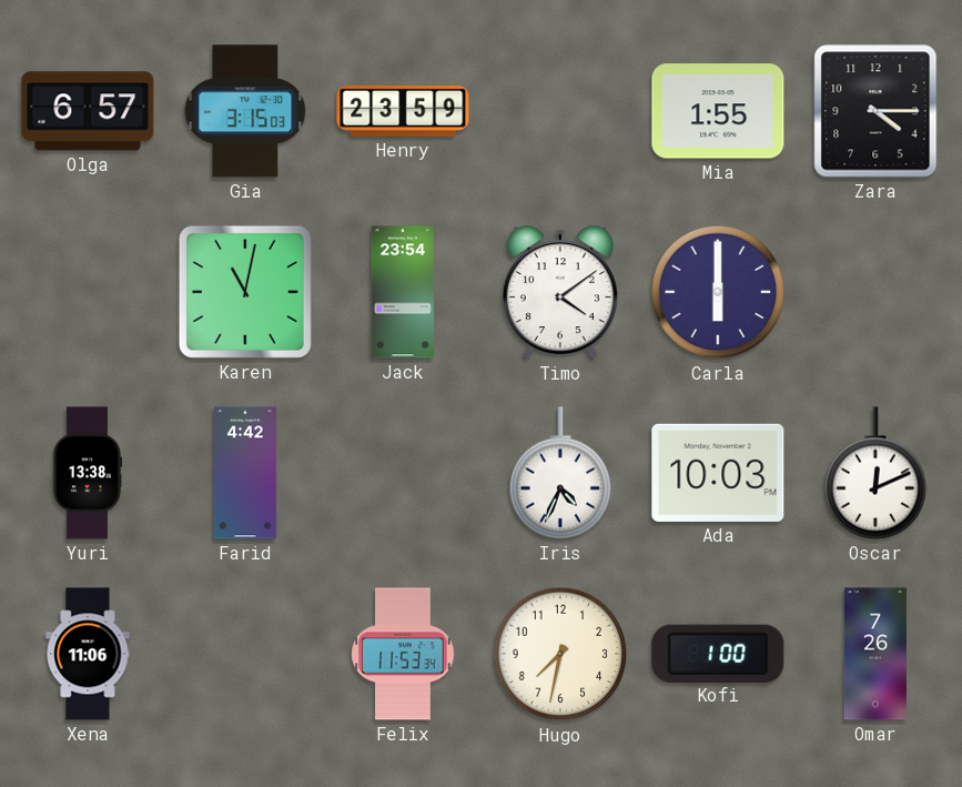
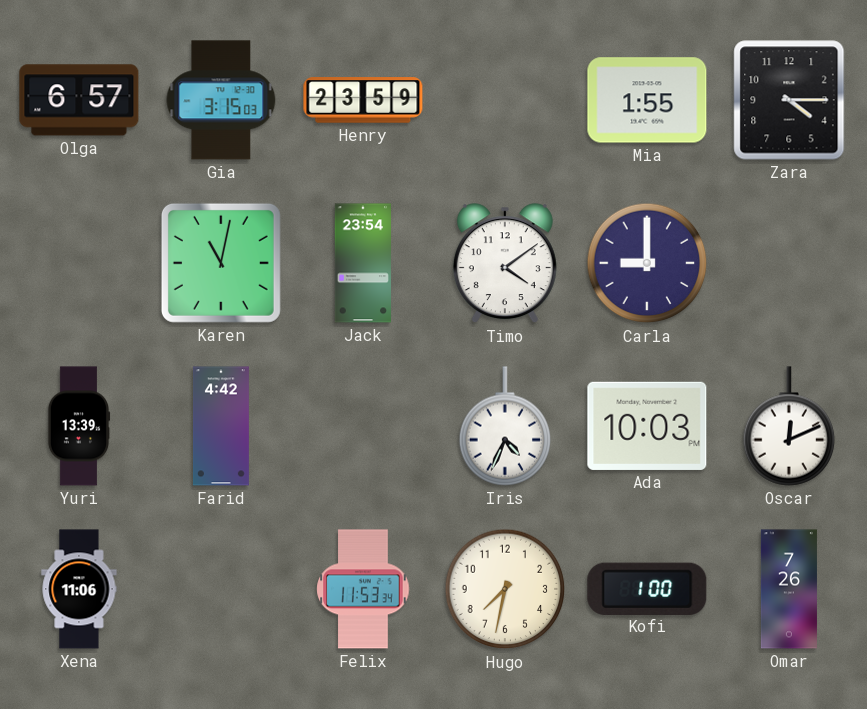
Carla: 6:00 -> 9:00
Yuri: 13:38 -> 13:39
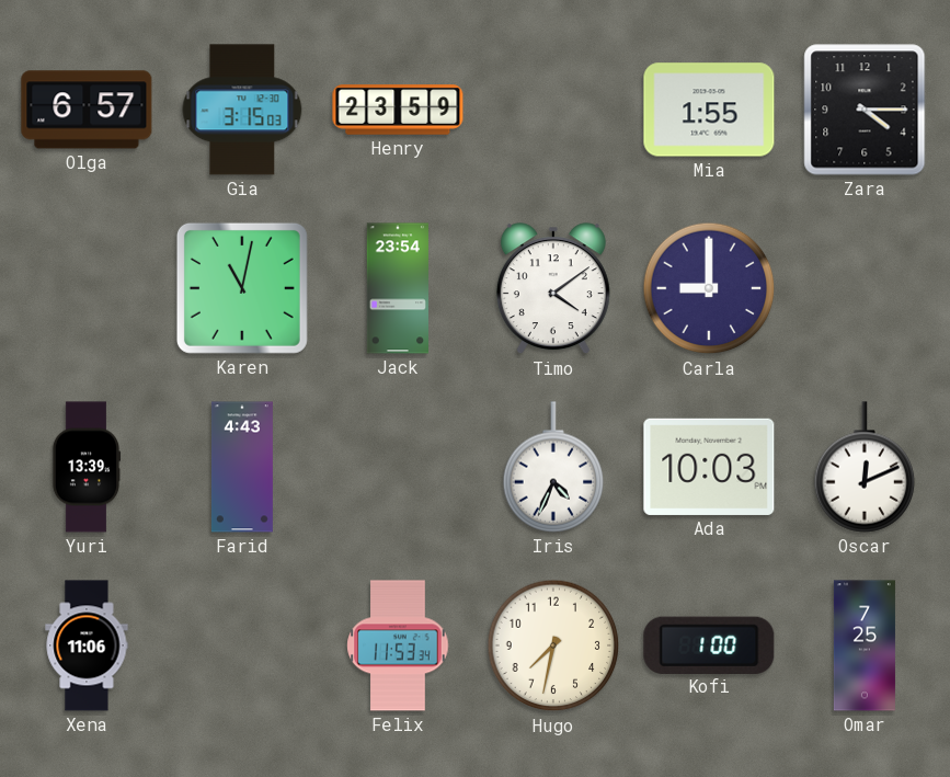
Farid: 4:42 -> 4:43
Omar: 7:26 -> 7:25
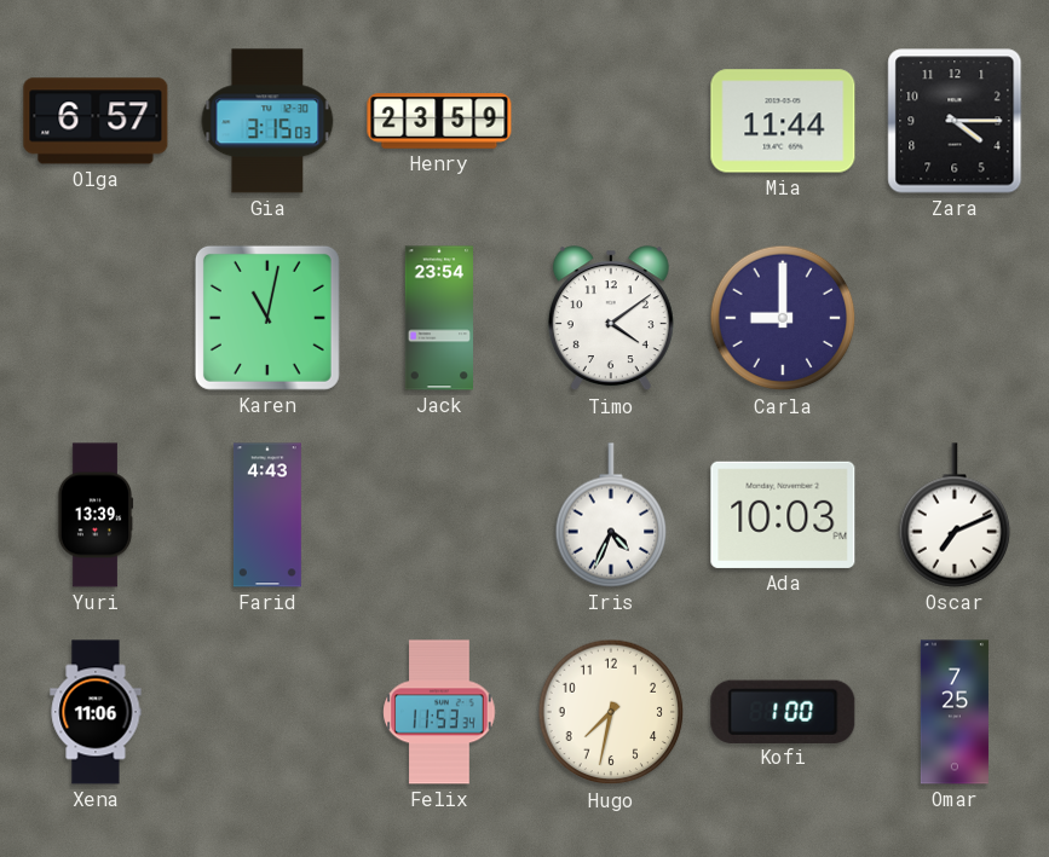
Mia: 1:55 -> 11:44
Oscar: 12:11 -> 7:11
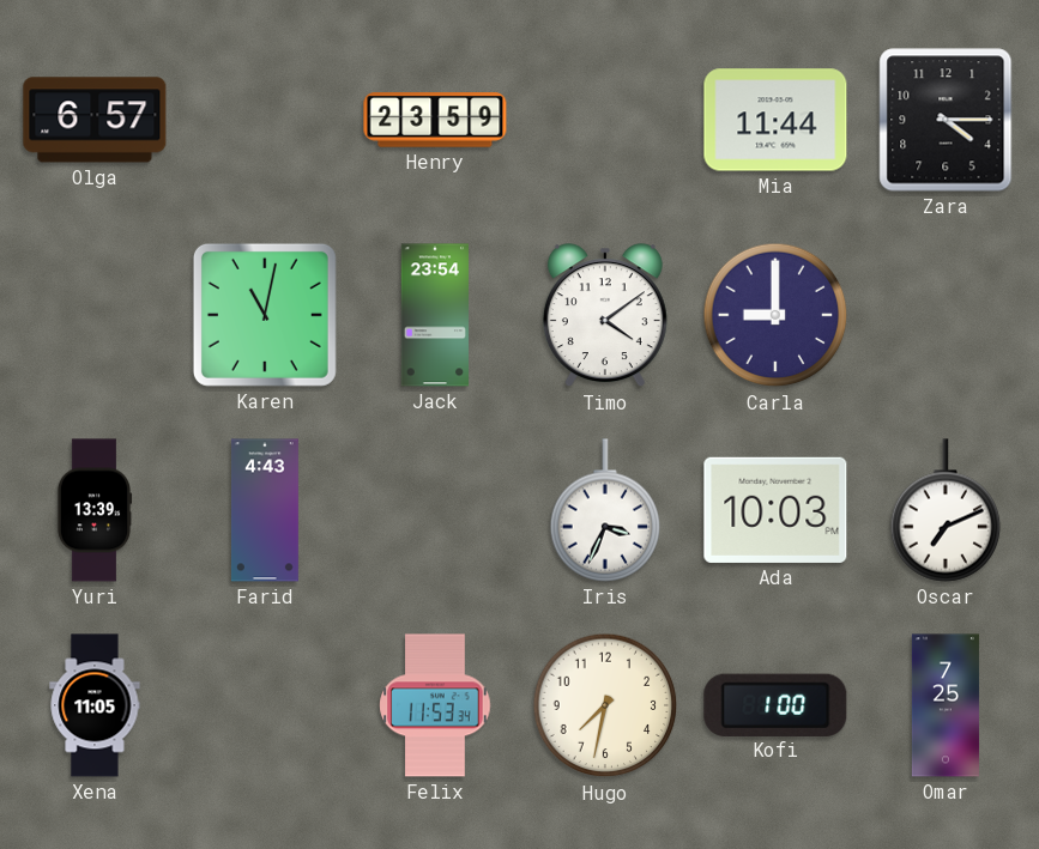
Gia: 3:15 -> none
Iris: 4:34 -> 3:34
Xena: 11:06 -> 11:05
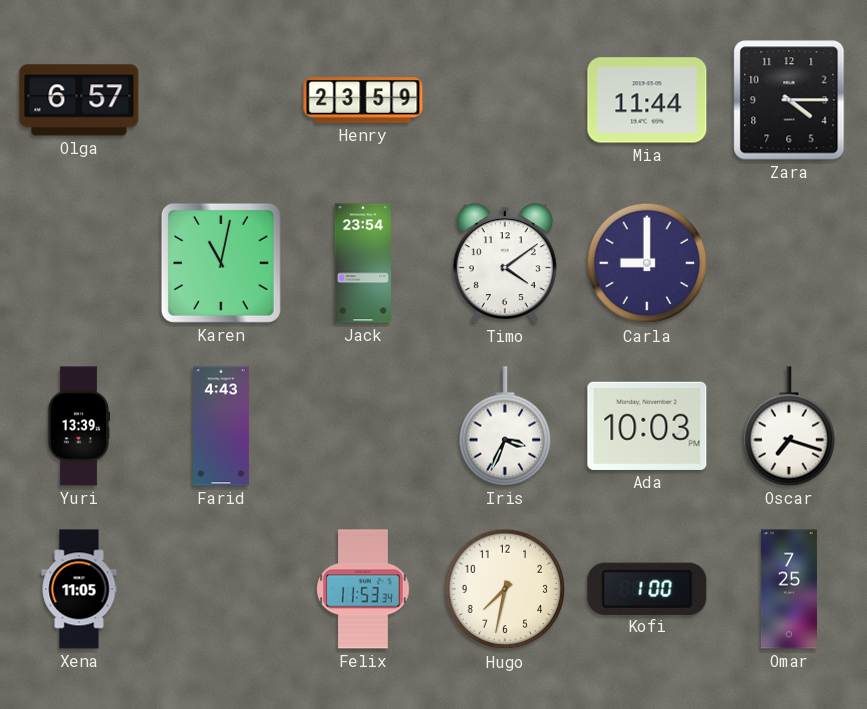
Oscar: 7:11 -> 7:18
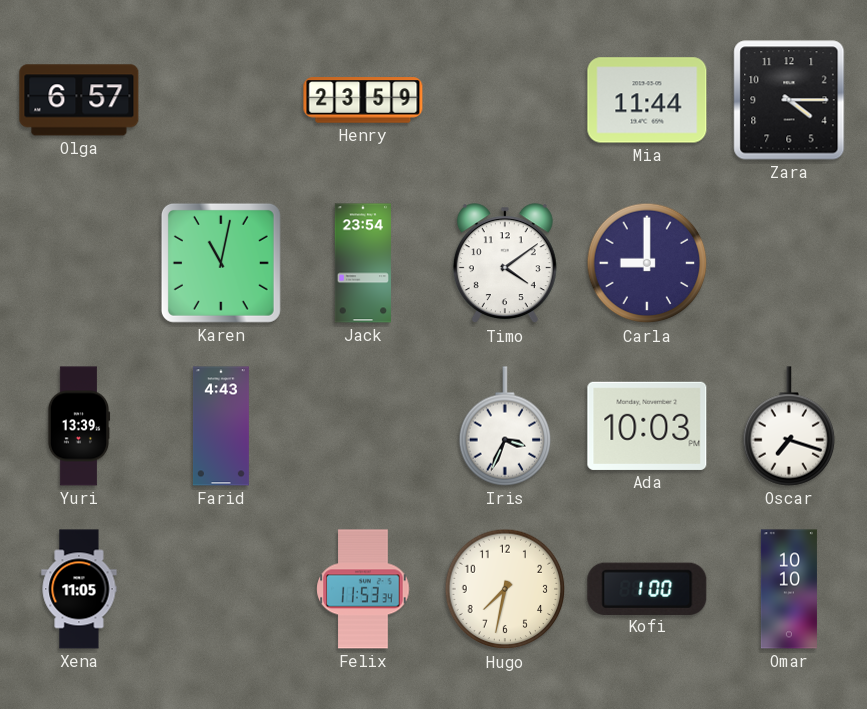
Omar: 7:25 -> 10:10
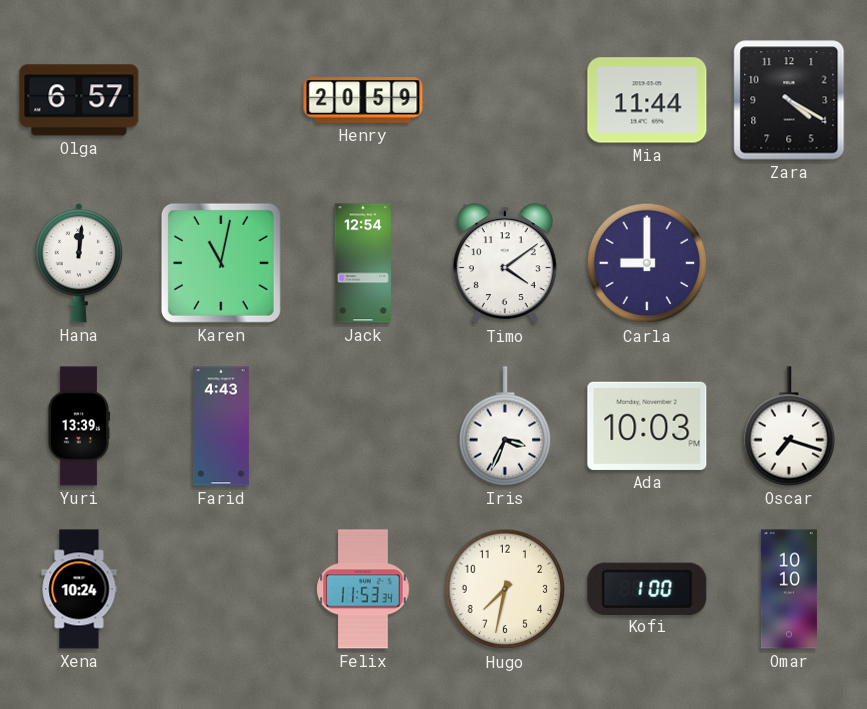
Henry: 23:59 -> 20:59
Zara: 4:15 -> 4:20
Hana: none -> 12:01
Jack: 23:54 -> 12:54
Xena: 11:05 -> 10:24
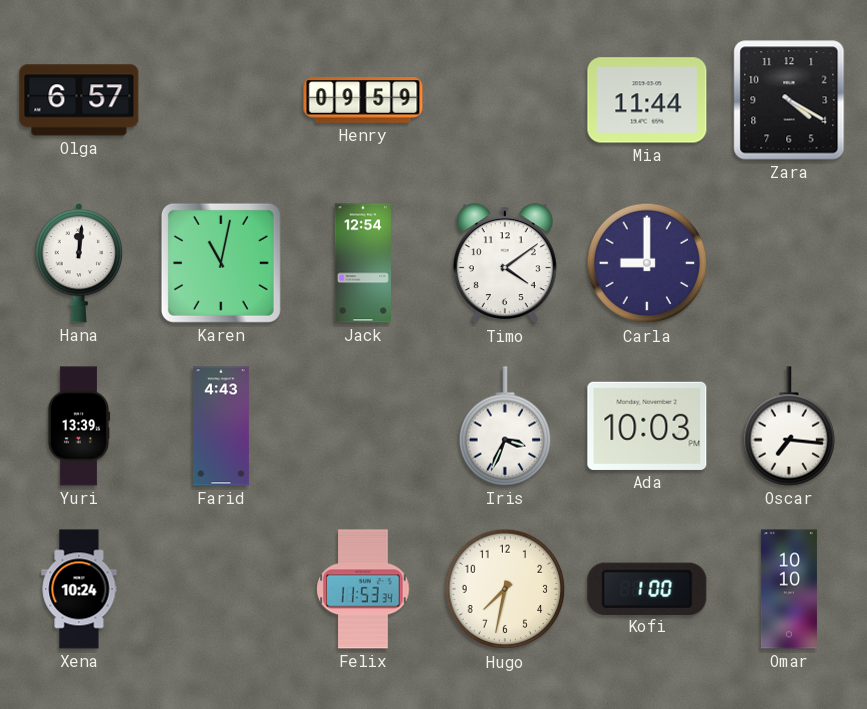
Henry: 20:59 -> 09:59
Oscar: 7:18 -> 7:16
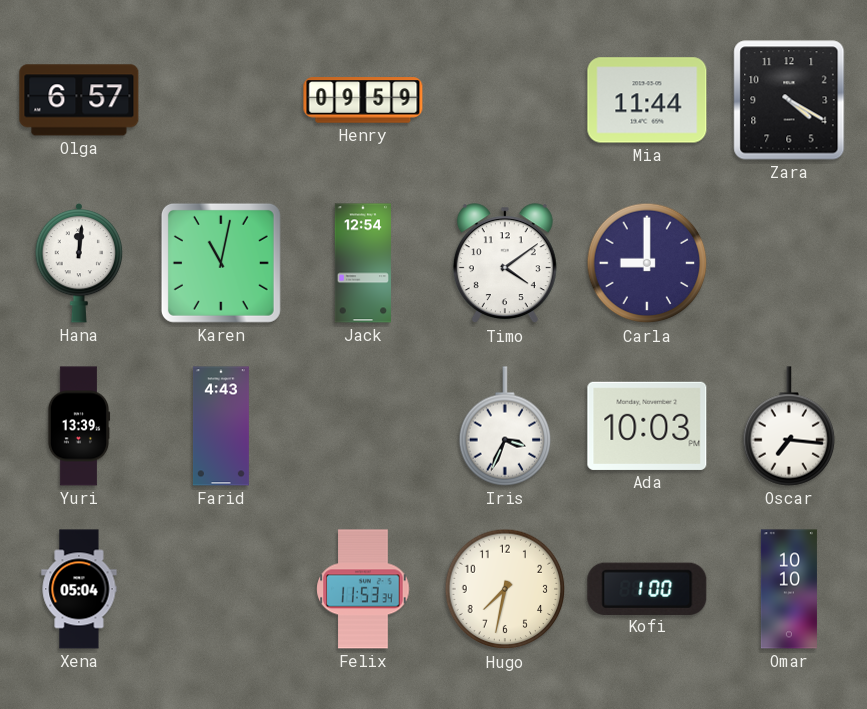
Xena: 10:24 -> 05:04
